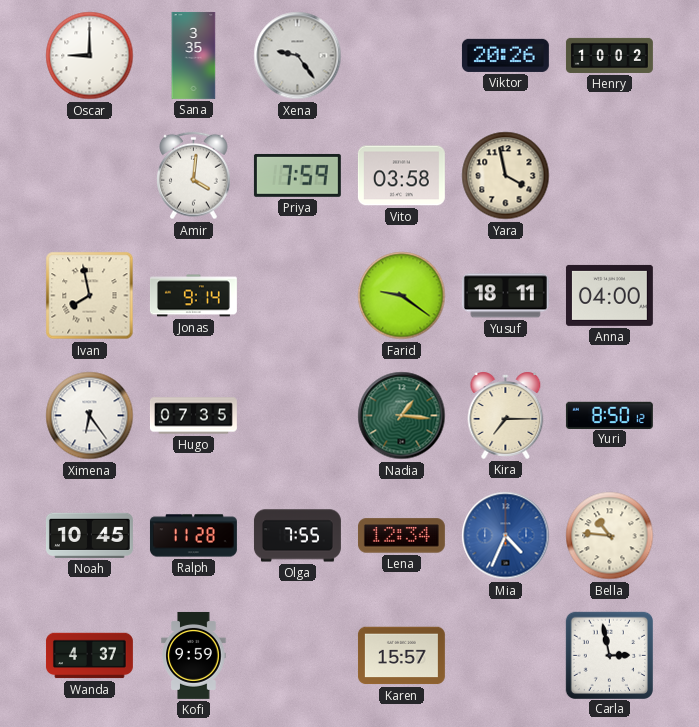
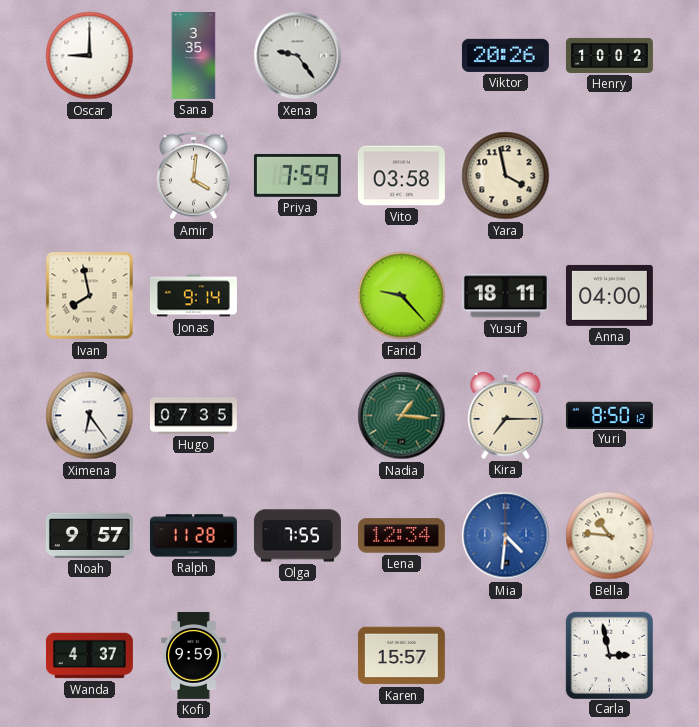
Farid: 9:21 -> 9:23
Noah: 10:45 -> 9:57
Mia: 4:34 -> 4:31
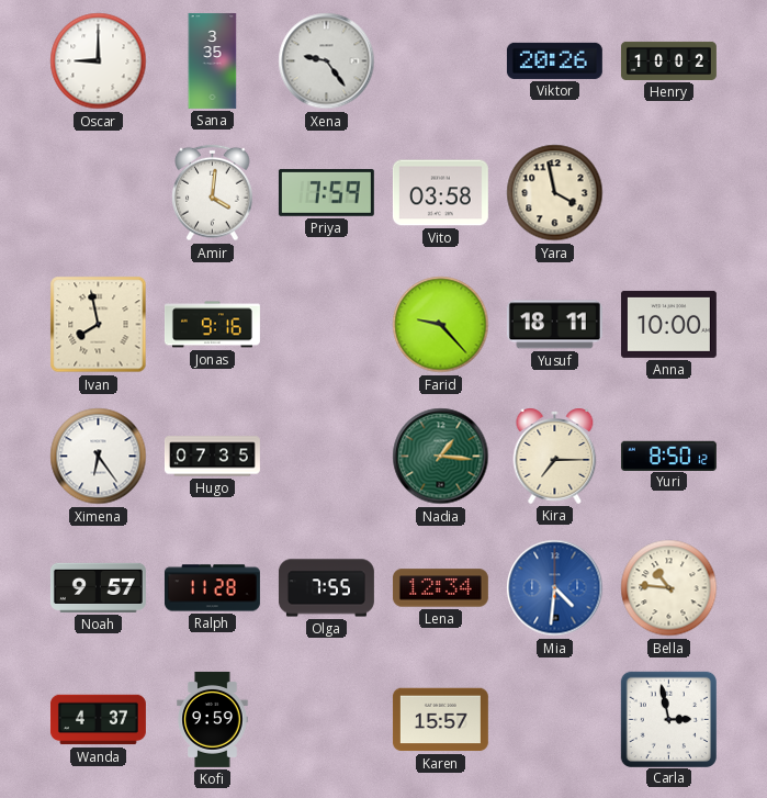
Jonas: 9:14 -> 9:16
Anna: 04:00 -> 10:00
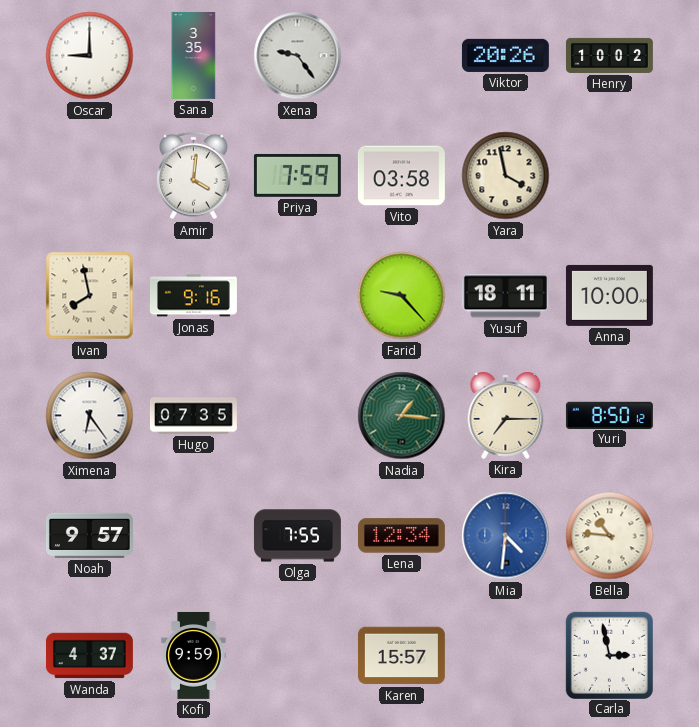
Ralph: 11:28 -> none
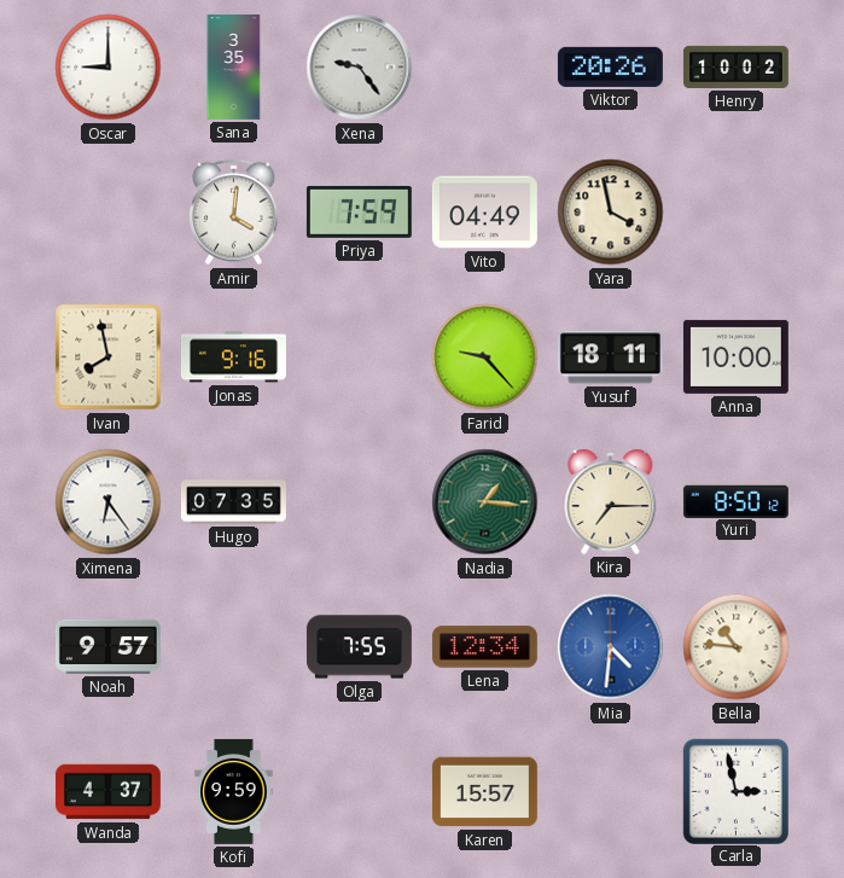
Vito: 03:58 -> 04:49
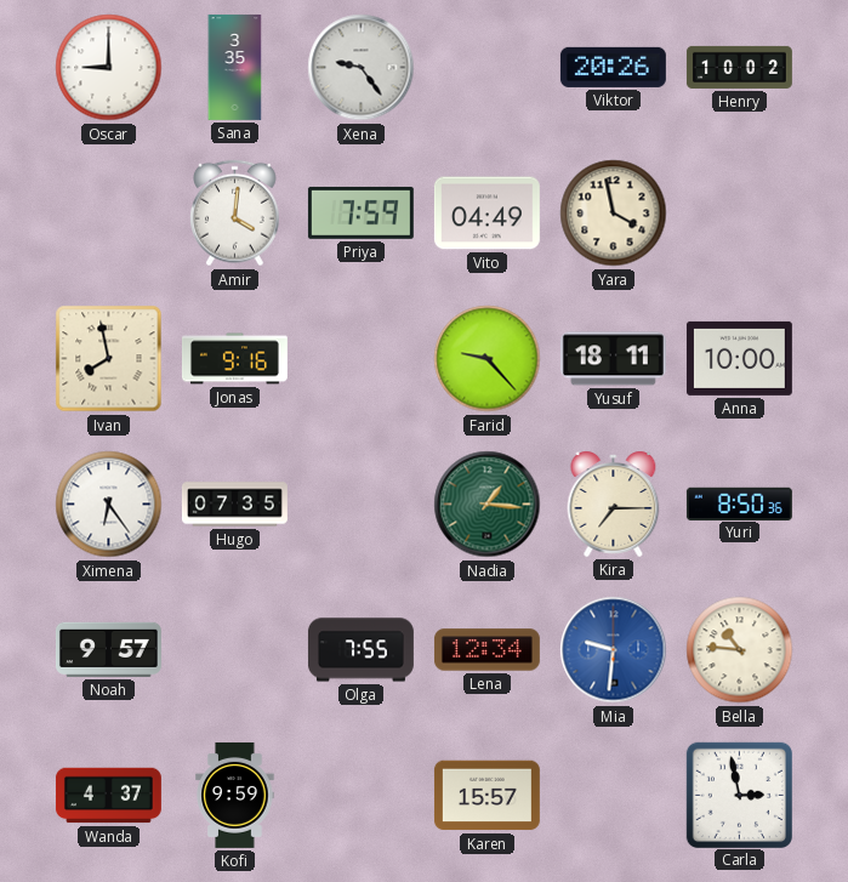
Yuri: 8:50:12 -> 8:50:36
Mia: 4:31 -> 9:31
